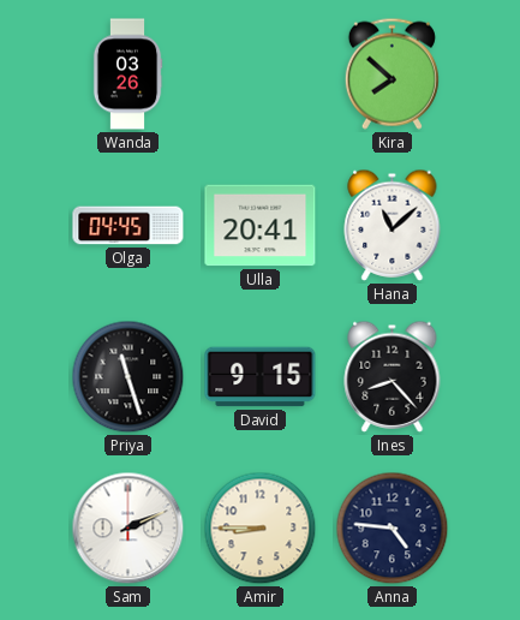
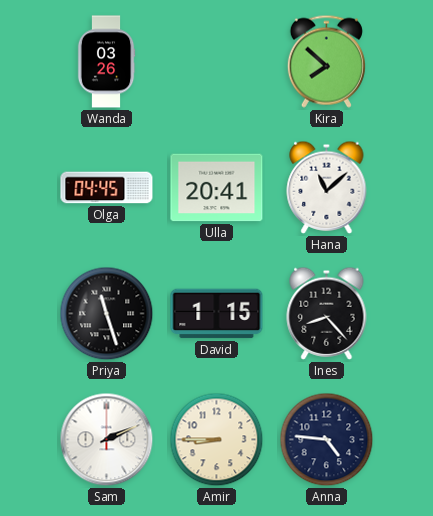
David: 9:15 -> 1:15
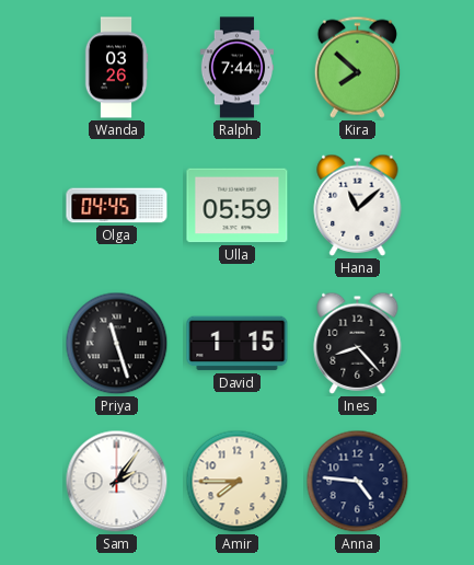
Ralph: none -> 7:44
Ulla: 20:41 -> 05:59
Sam: 2:11 -> 2:06
Amir: 8:45 -> 7:45
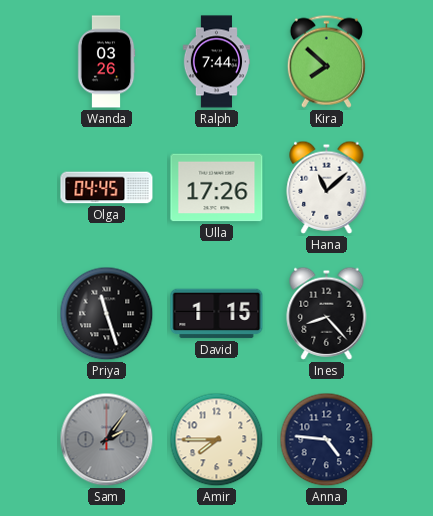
Ulla: 05:59 -> 17:26
Sam dial: white -> grey
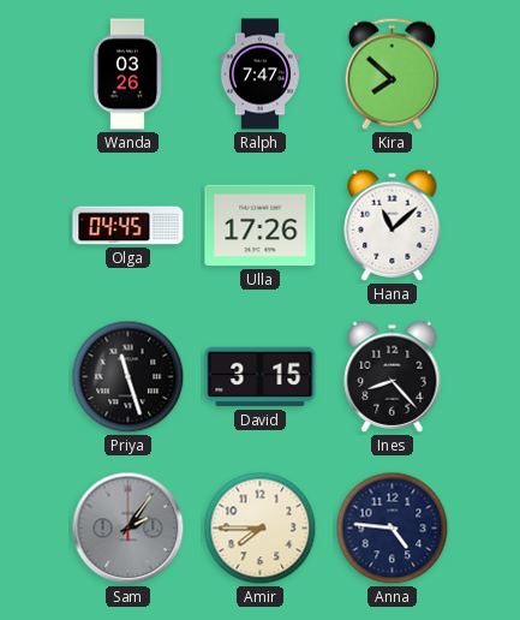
Ralph: 7:44 -> 7:47
David: 1:15 -> 3:15
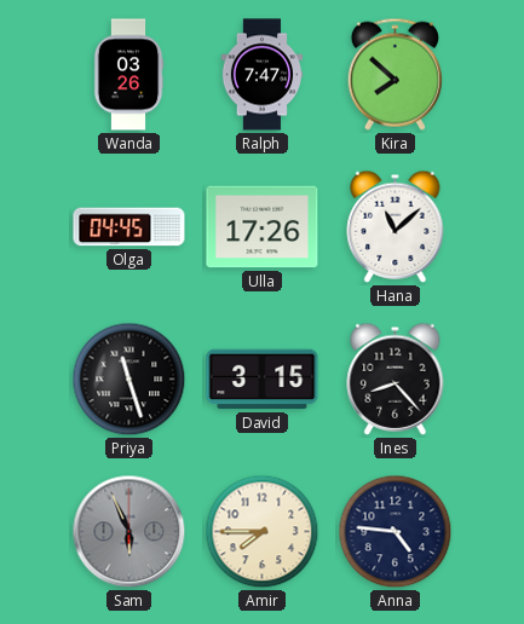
Sam: 2:06 -> 5:56
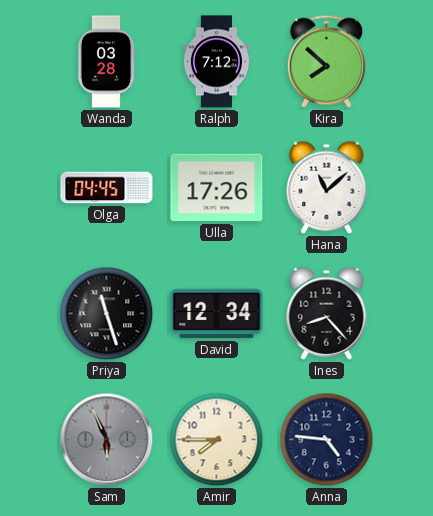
Wanda: 03:26 -> 03:28
Ralph: 7:47 -> 7:12
David: 3:15 -> 12:34
